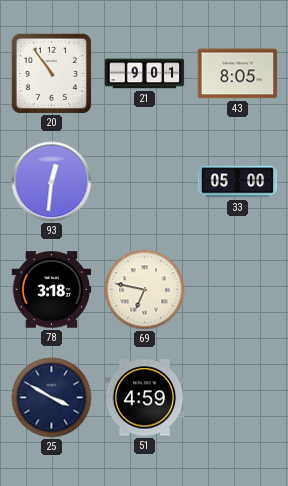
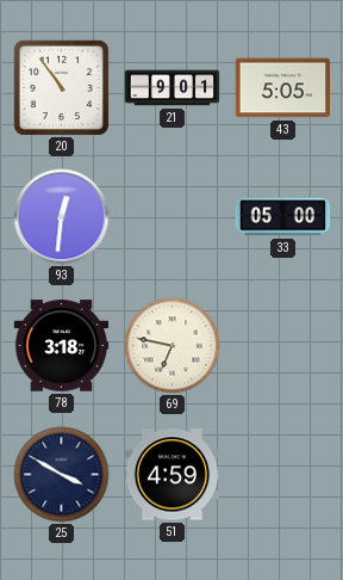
43: 8:05 -> 5:05
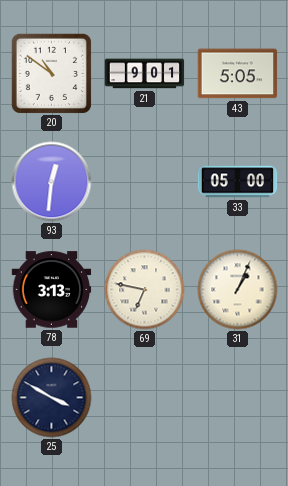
20: 10:54 -> 10:51
78: 3:18 -> 3:13
31: none -> 1:04
51: 4:59 -> none
